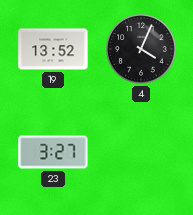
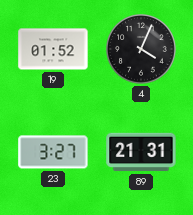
19: 13:52 -> 01:52
89: none -> 21:31
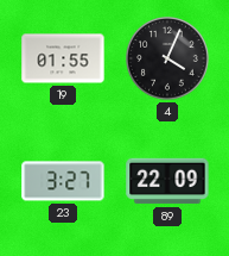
19: 01:52 -> 01:55
89: 21:31 -> 22:09
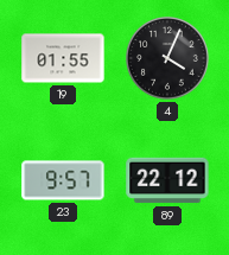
23: 3:27 -> 9:57
89: 22:09 -> 22:12
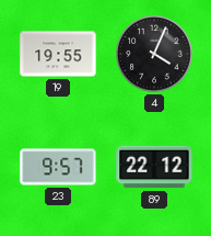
19: 01:55 -> 19:55
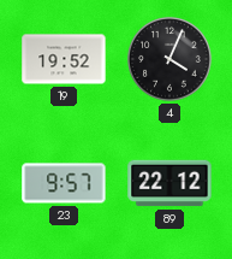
19: 19:55 -> 19:52
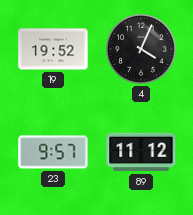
89: 22:12 -> 11:12
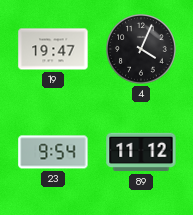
19: 19:52 -> 19:47
23: 9:57 -> 9:54
